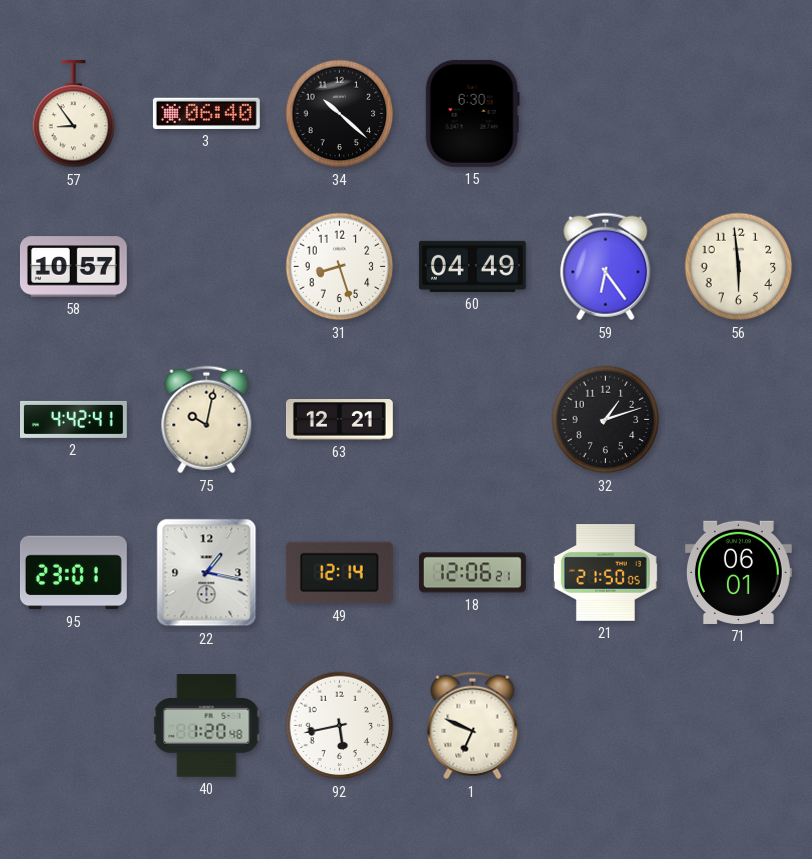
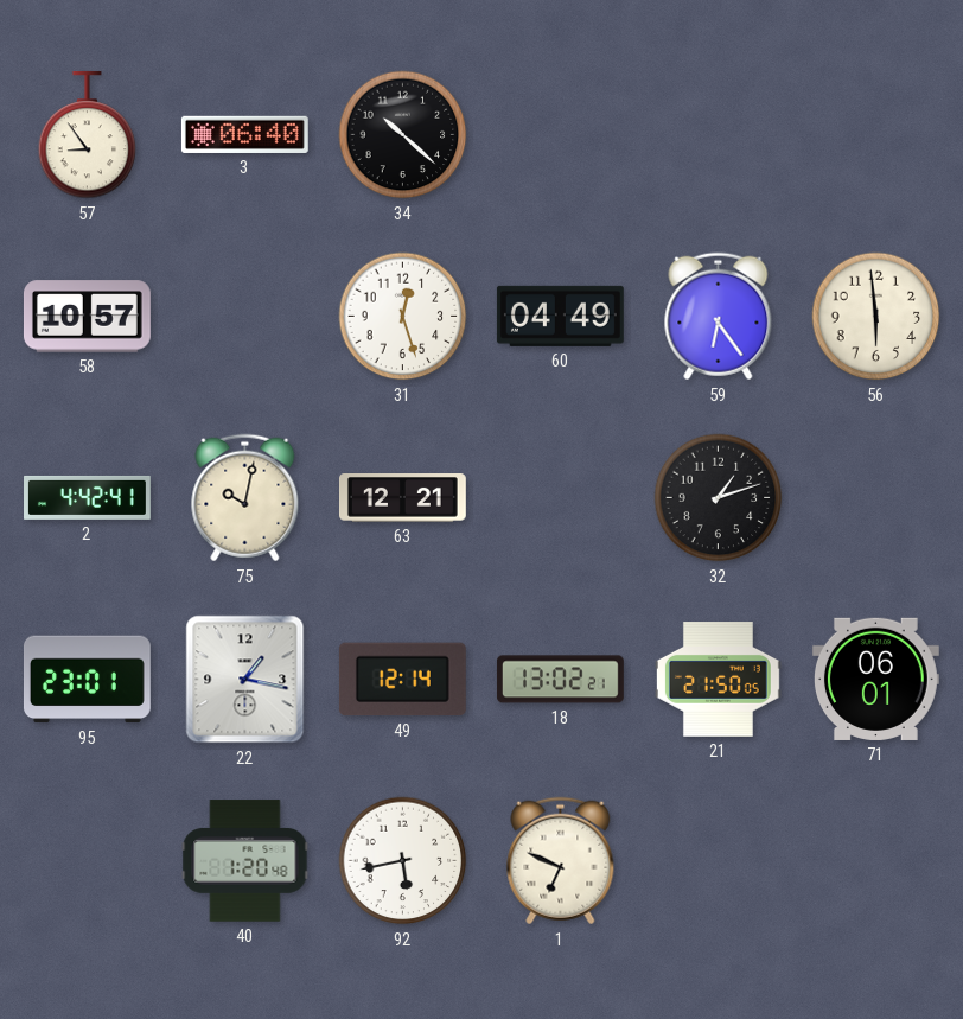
15: 6:30 -> none
31: 8:27 -> 12:27
18: 12:06 -> 13:02
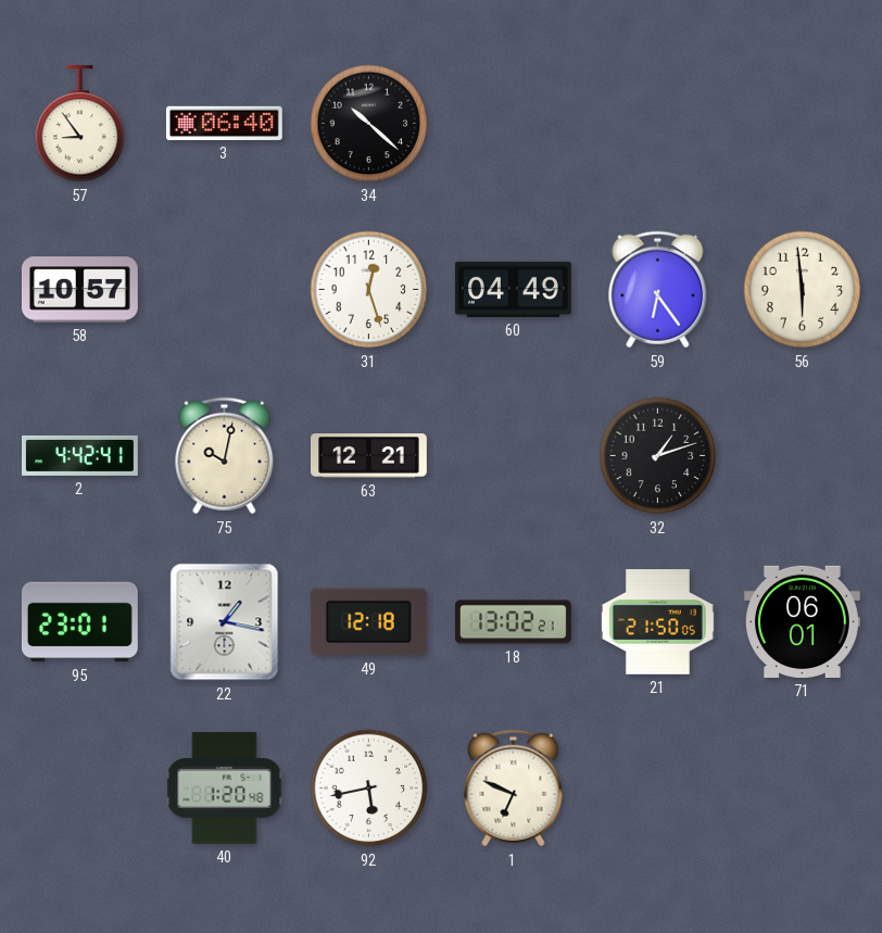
49: 12:14 -> 12:18
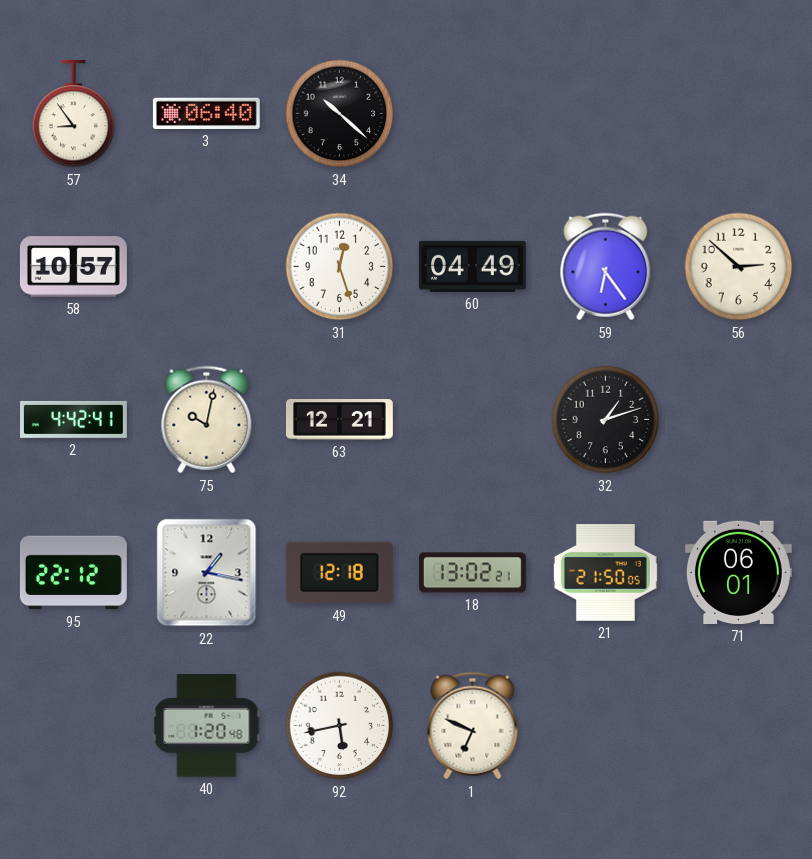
56: 5:59 -> 2:52
95: 23:01 -> 22:12
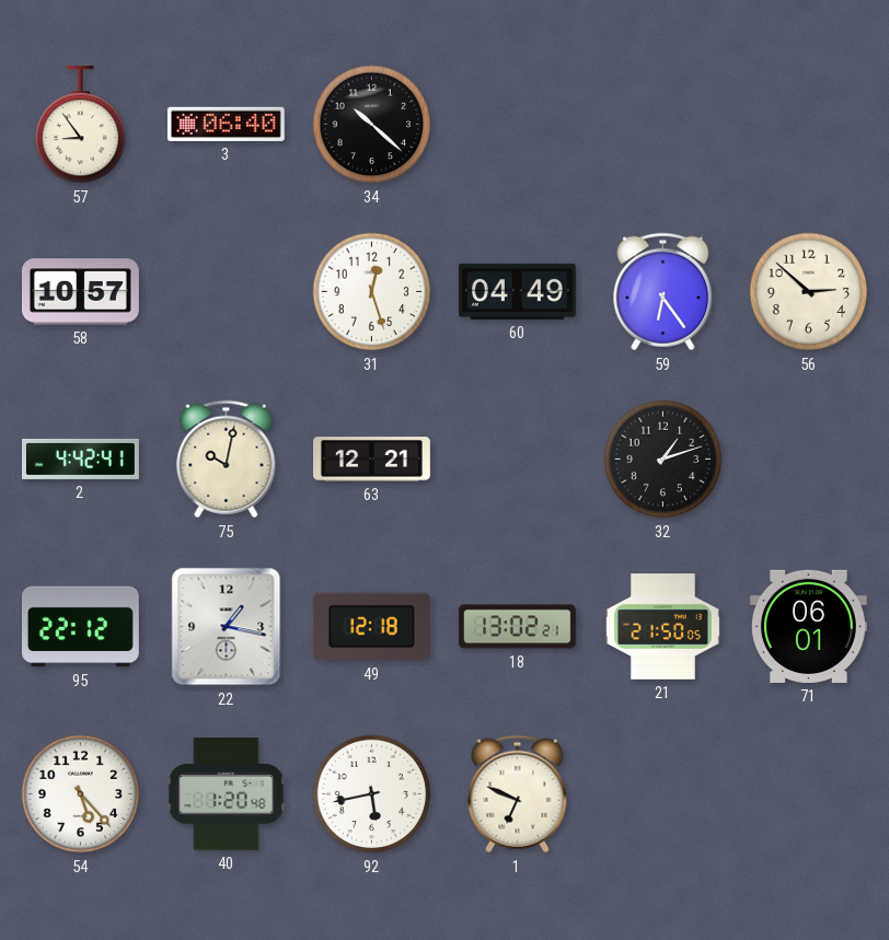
54: none -> 5:23
